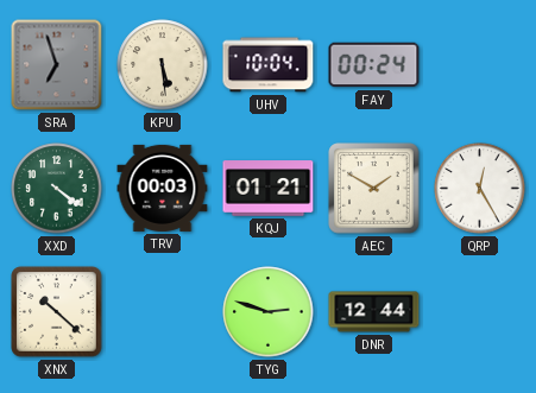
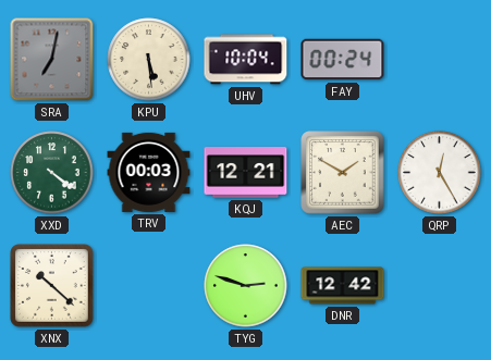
SRA: 6:57 -> 7:02
KQJ: 01:21 -> 12:21
DNR: 12:44 -> 12:42
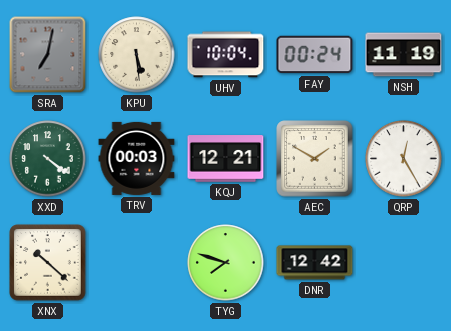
NSH: none -> 11:19
TYG: 2:48 -> 7:48
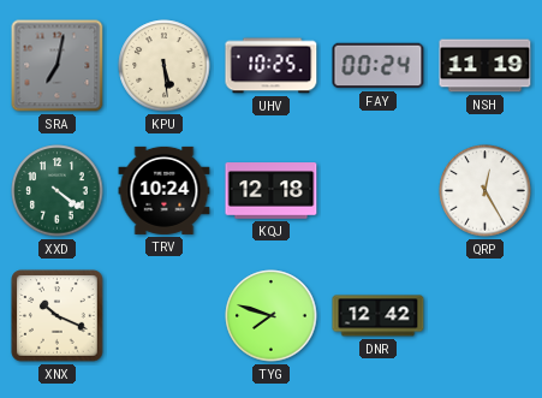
UHV: 10:04 -> 10:25
TRV: 00:03 -> 10:24
KQJ: 12:21 -> 12:18
AEC: 1:50 -> none
XNX: 10:22 -> 10:19
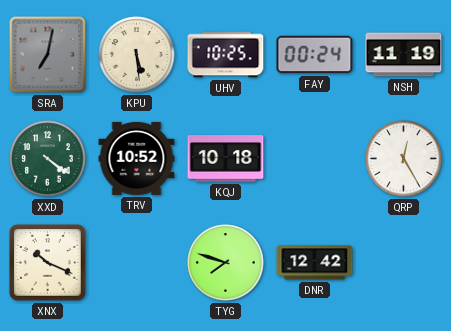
TRV: 10:24 -> 10:52
KQJ: 12:18 -> 10:18
